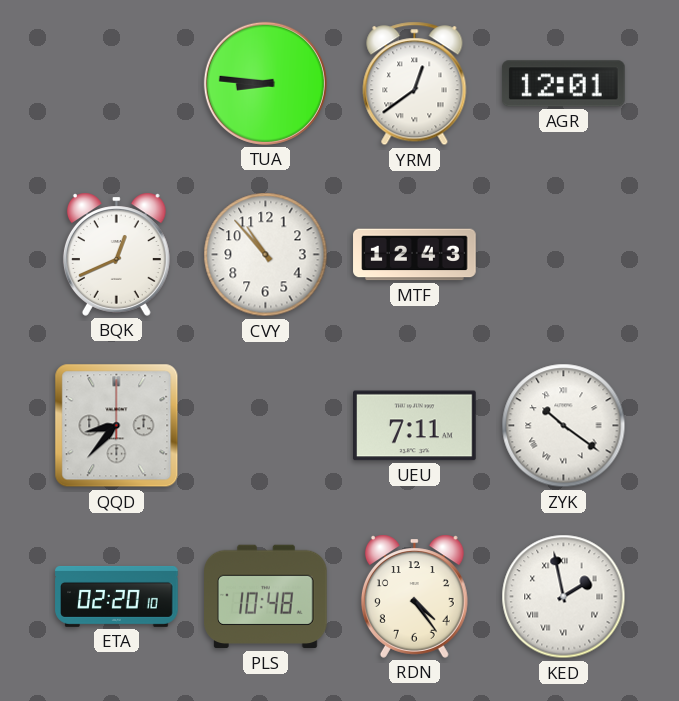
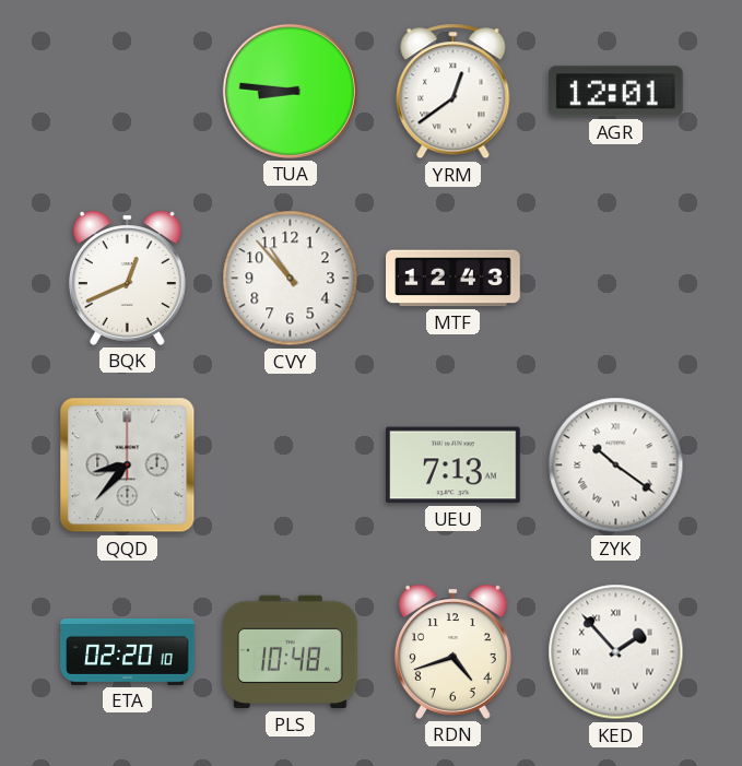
UEU: 7:11 -> 7:13
RDN: 4:24 -> 4:42
KED: 1:58 -> 1:53
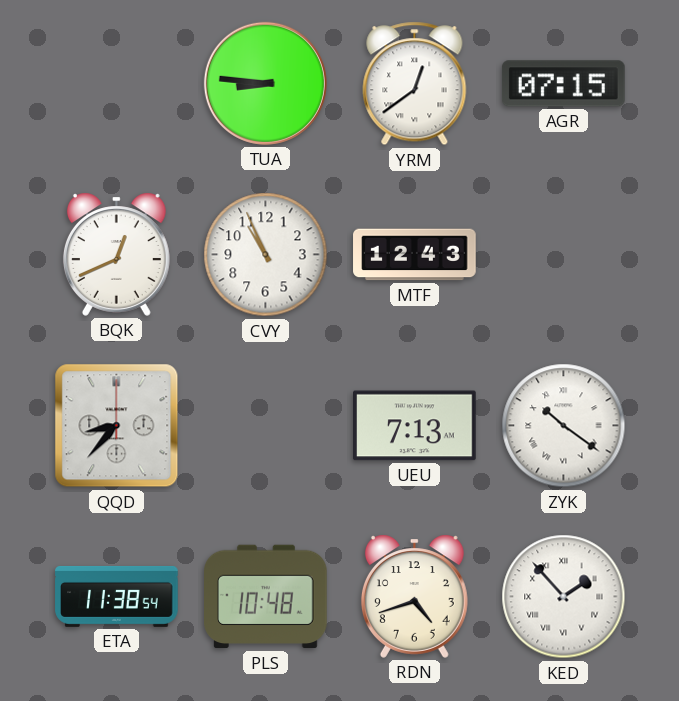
AGR: 12:01 -> 07:15
CVY: 10:53 -> 10:56
ETA: 02:20 -> 11:38
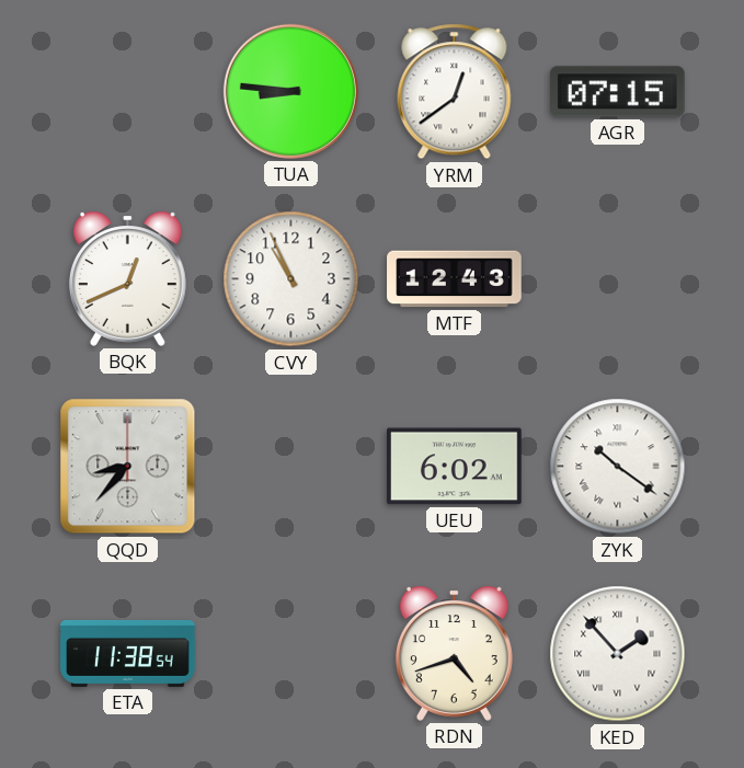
UEU: 7:13 -> 6:02
PLS: 10:48 -> none
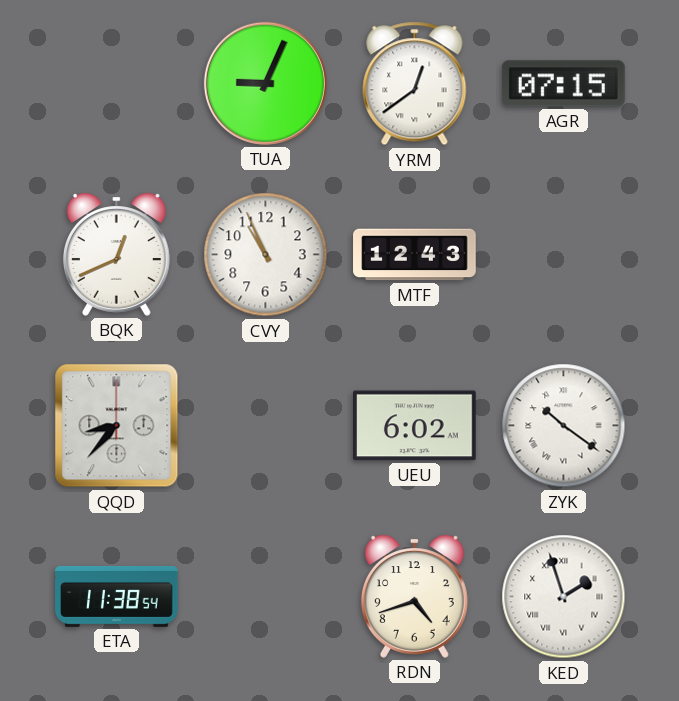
TUA: 8:46 -> 9:04
KED: 1:53 -> 1:57
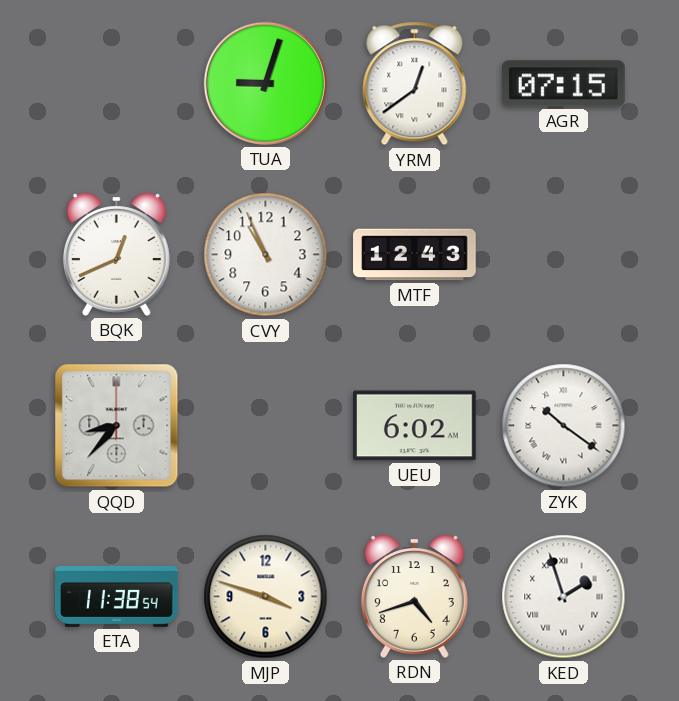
TUA: 9:04 -> 9:03
MJP: none -> 3:48
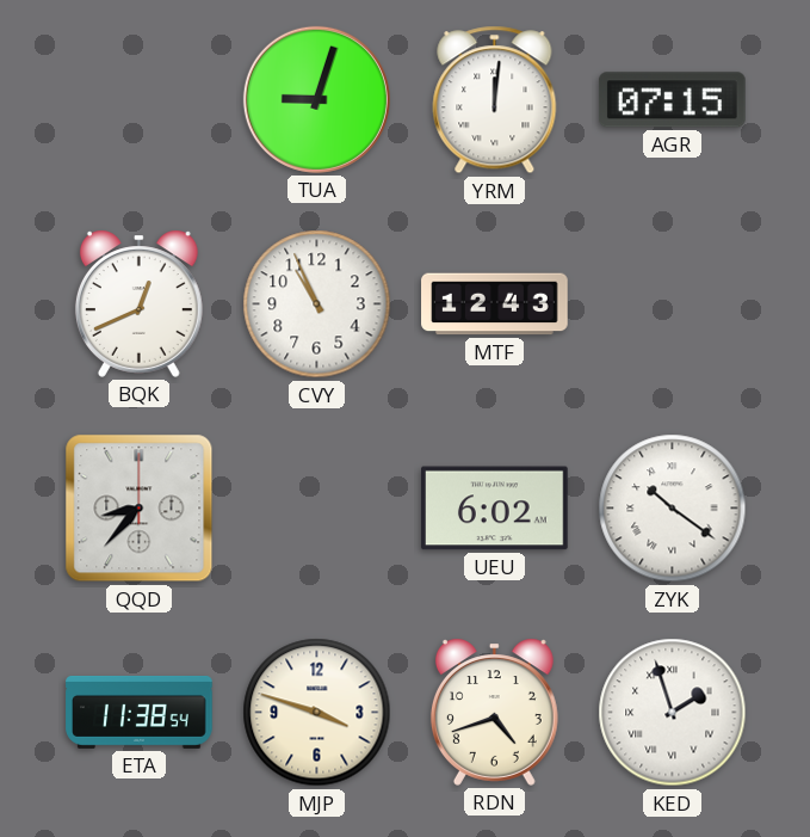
YRM: 12:39 -> 12:01
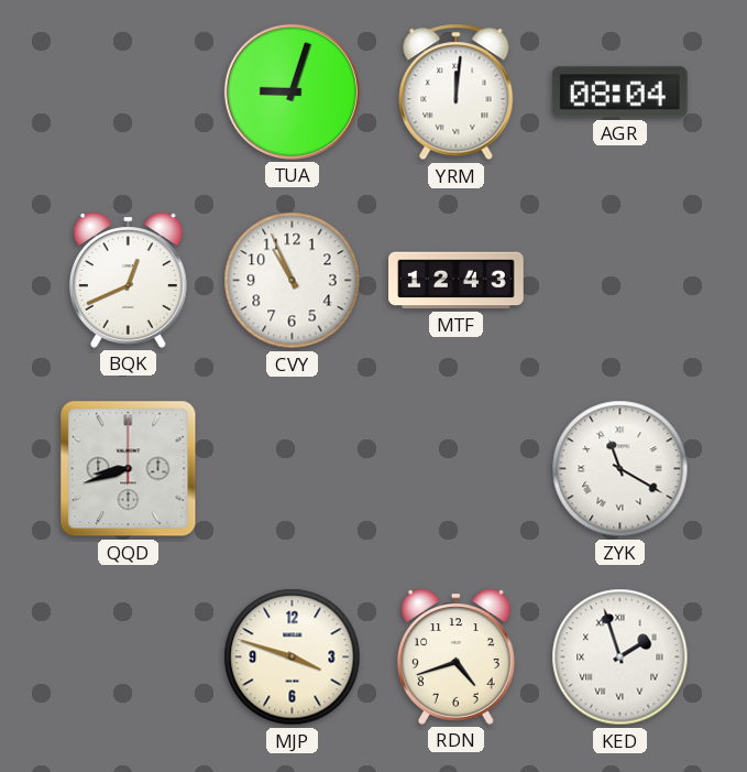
AGR: 07:15 -> 08:04
QQD: 8:37 -> 8:42
UEU: 6:02 -> none
ZYK: 10:21 -> 11:20
ETA: 11:38 -> none
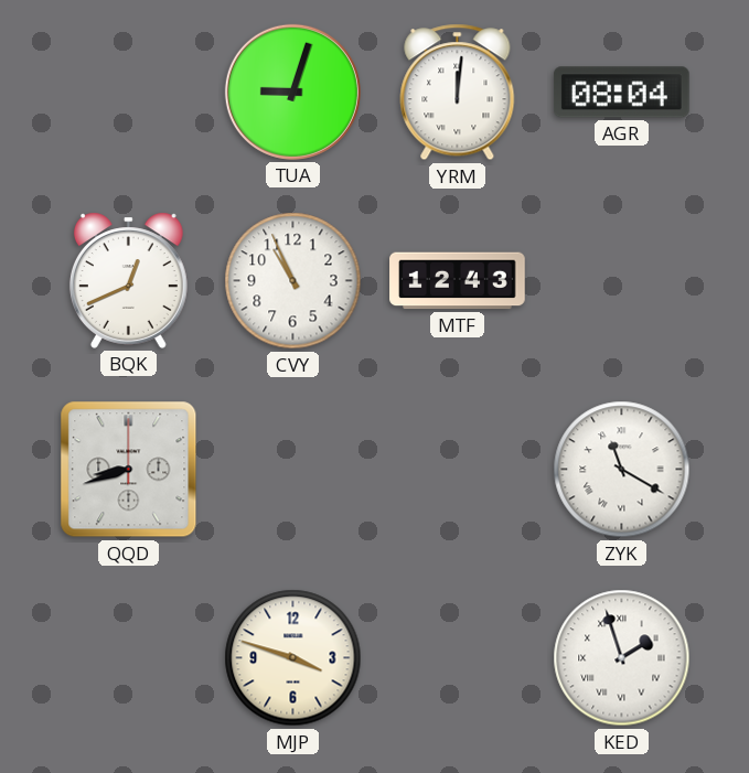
RDN: 4:42 -> none
